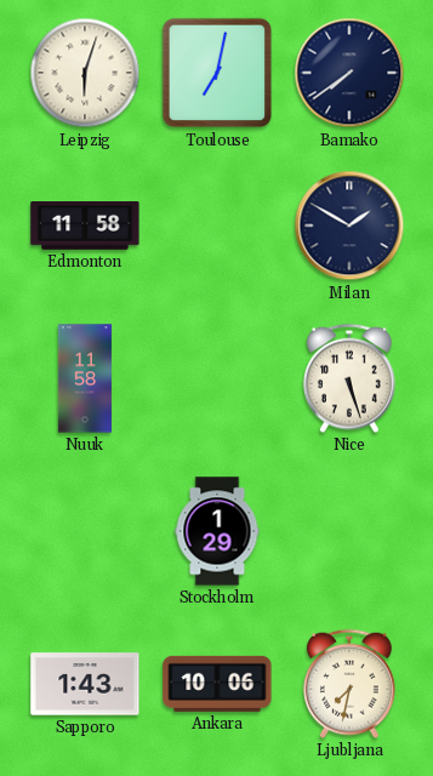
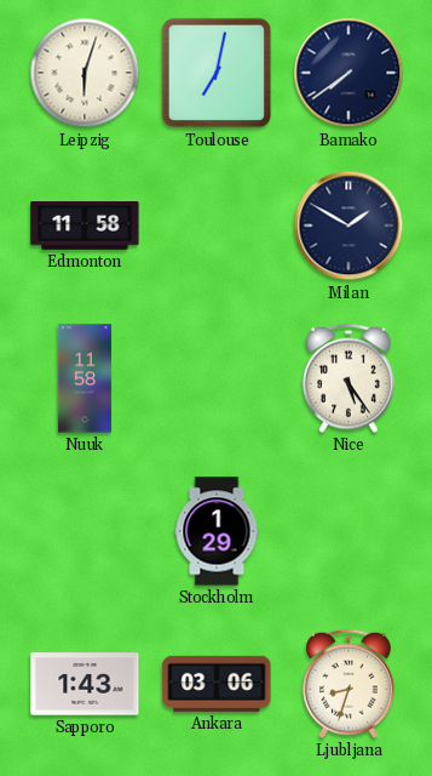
Nice: 5:27 -> 5:24
Ankara: 10:06 -> 03:06
Ljubljana: 7:32 -> 8:33
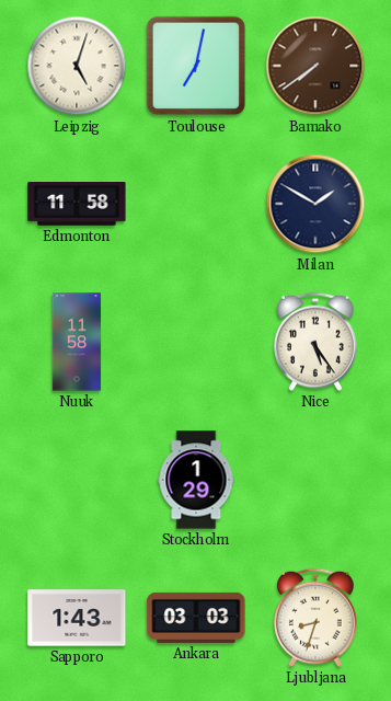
Leipzig: 6:03 -> 5:03
Bamako dial: navy -> brown
Ankara: 03:06 -> 03:03
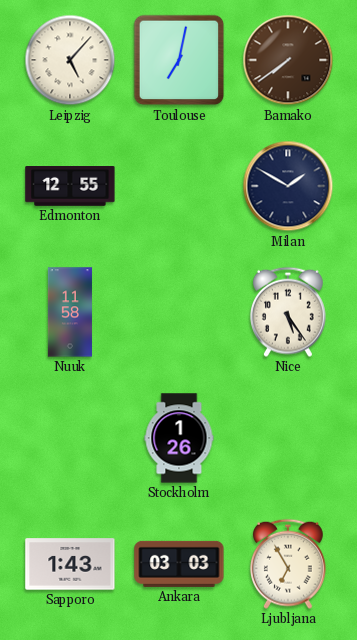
Leipzig: 5:03 -> 5:07
Edmonton: 11:58 -> 12:55
Stockholm: 1:29 -> 1:26
Ljubljana: 8:33 -> 6:55
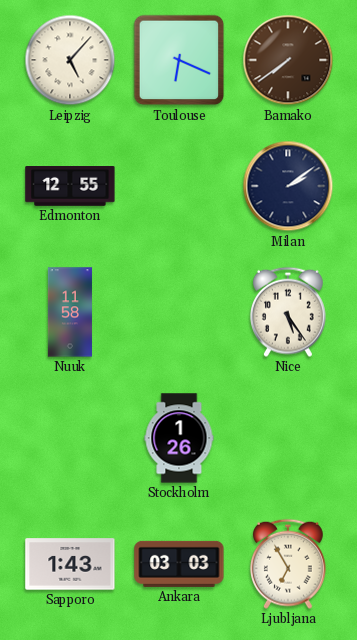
Toulouse: 7:02 -> 6:19
Milan: 1:50 -> 2:09
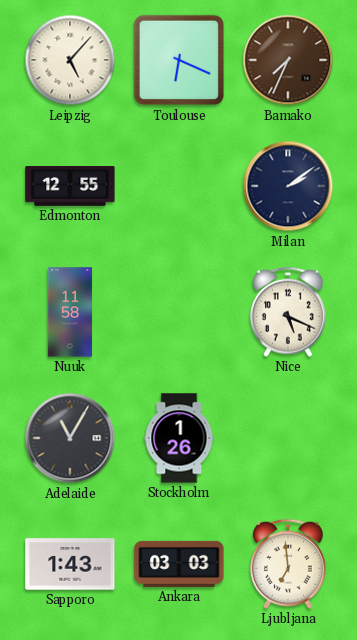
Bamako: 7:39 -> 7:34
Nice: 5:24 -> 5:19
Adelaide: none -> 11:05
Ljubljana: 6:55 -> 6:59
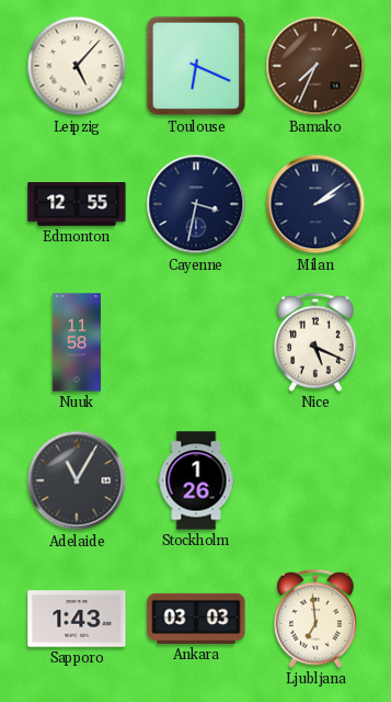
Cayenne: none -> 3:32
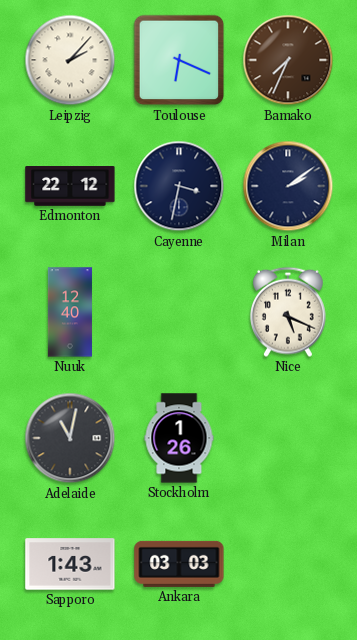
Leipzig: 5:07 -> 2:07
Edmonton: 12:55 -> 22:12
Nuuk: 11:58 -> 12:40
Adelaide: 11:05 -> 11:02
Ljubljana: 6:59 -> none
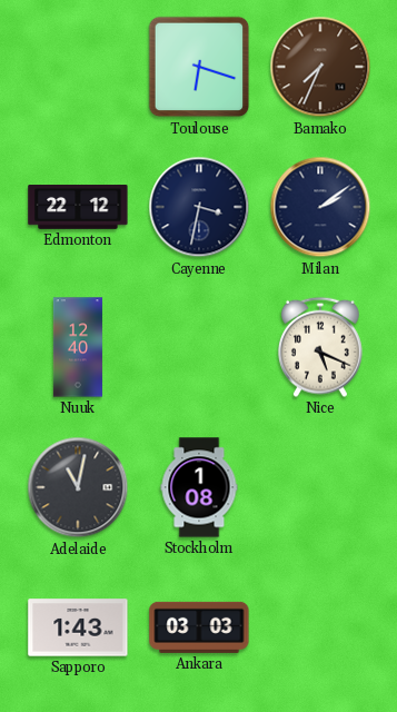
Leipzig: 2:07 -> none
Toulouse: 6:19 -> 6:18
Stockholm: 1:26 -> 1:08
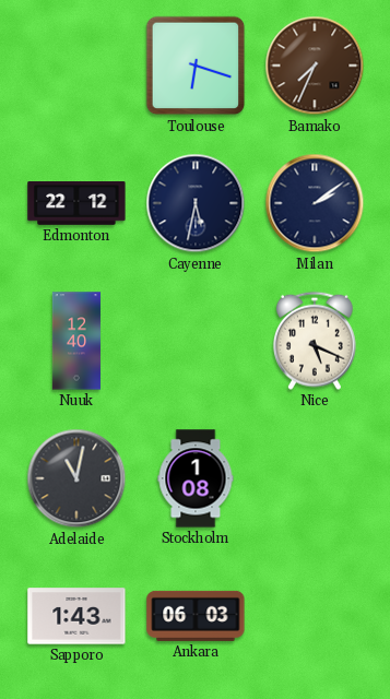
Cayenne: 3:32 -> 5:32
Ankara: 03:03 -> 06:03
